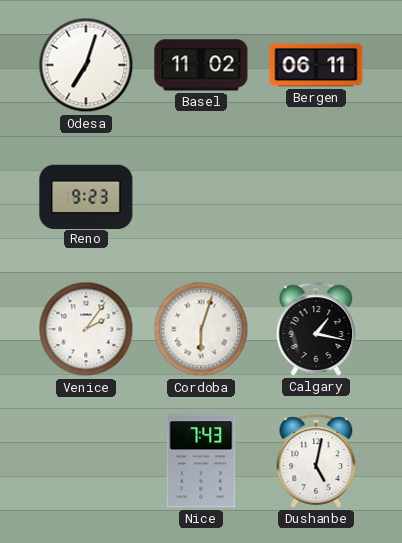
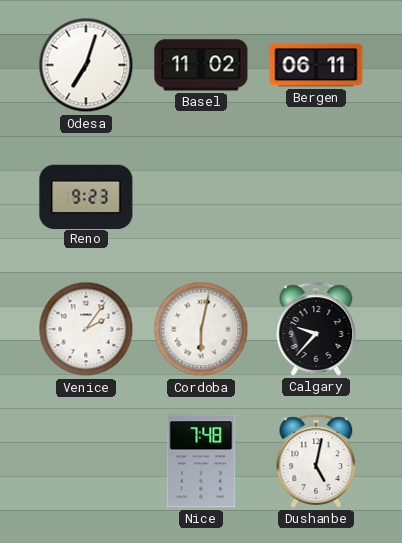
Cordoba: 6:03 -> 6:02
Calgary: 1:17 -> 9:37
Nice: 7:43 -> 7:48
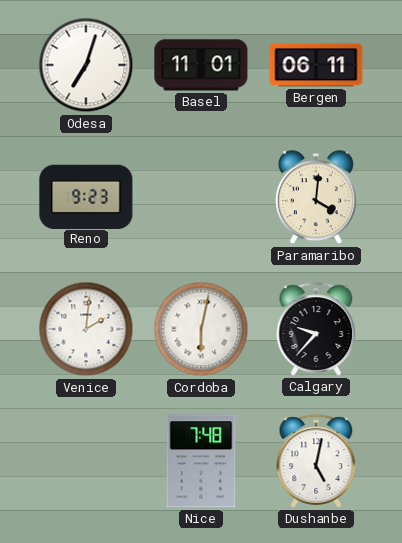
Basel: 11:02 -> 11:01
Paramaribo: none -> 4:01
Venice: 2:06 -> 2:01
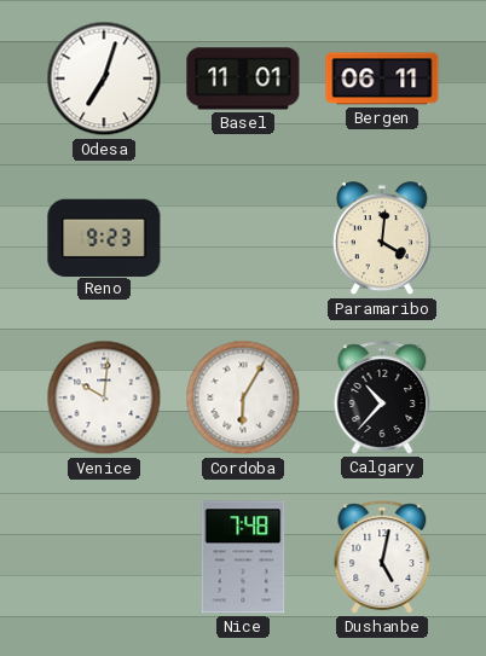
Venice: 2:01 -> 10:01
Cordoba: 6:02 -> 6:05
Calgary: 9:37 -> 10:37
